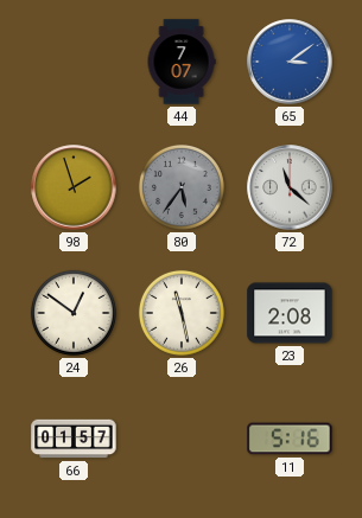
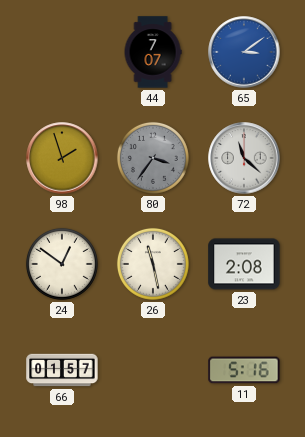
80: 5:36 -> 3:36
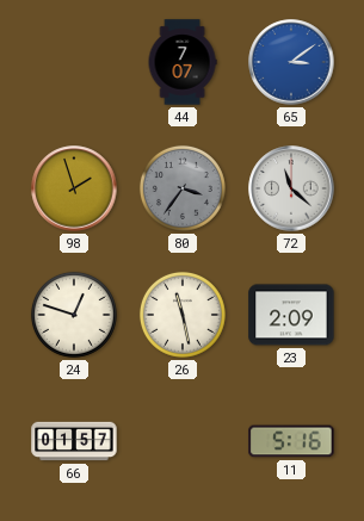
24: 12:51 -> 12:48
23: 2:08 -> 2:09
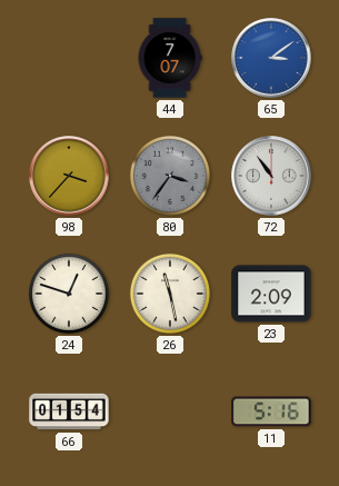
98: 1:57 -> 3:37
72: 11:22 -> 10:54
66: 01:57 -> 01:54
